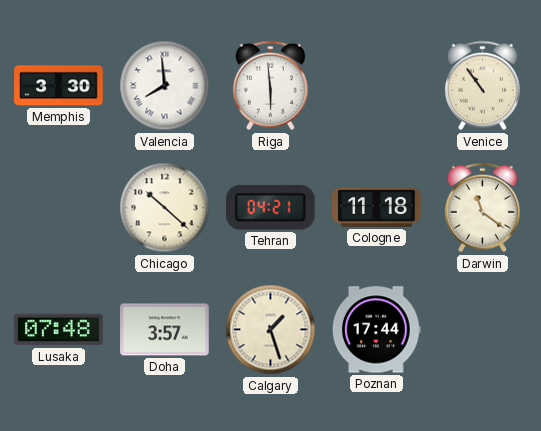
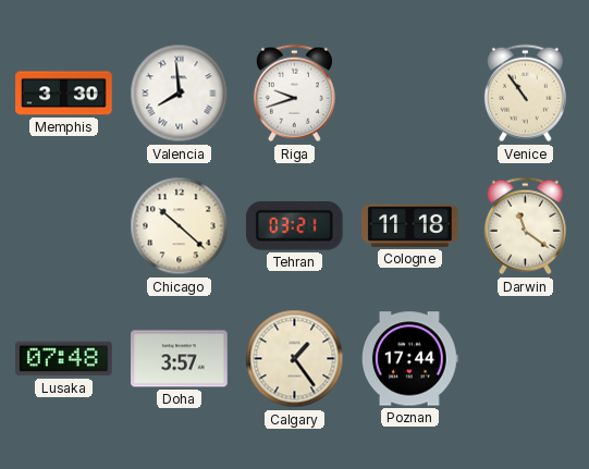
Riga: 5:59 -> 9:42
Tehran: 04:21 -> 03:21
Calgary: 1:27 -> 1:24
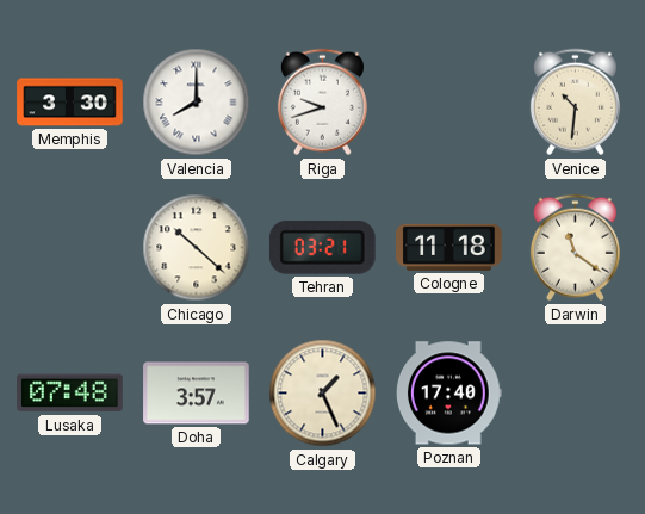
Valencia: 7:59 -> 8:00
Venice: 10:54 -> 10:31
Calgary: 1:24 -> 1:26
Poznan: 17:44 -> 17:40
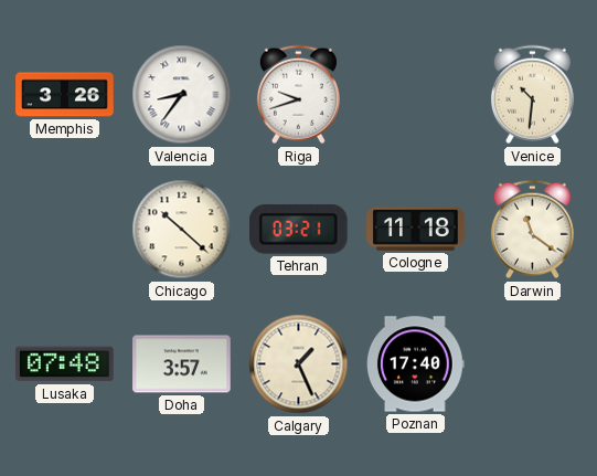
Memphis: 3:30 -> 3:26
Valencia: 8:00 -> 8:36
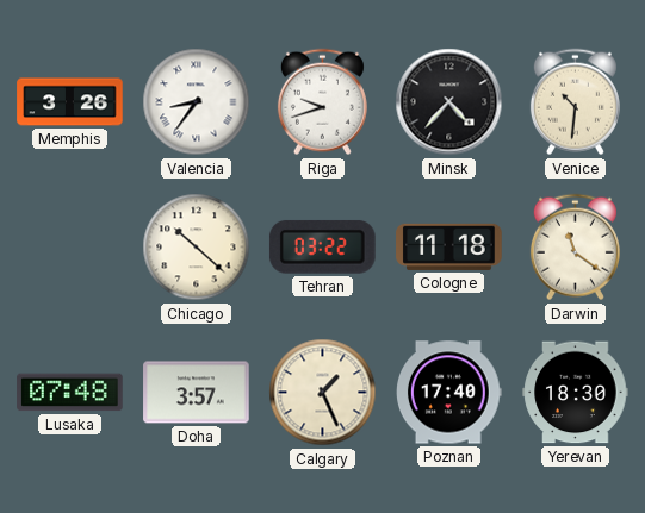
Minsk: none -> 4:37
Tehran: 03:21 -> 03:22
Yerevan: none -> 18:30
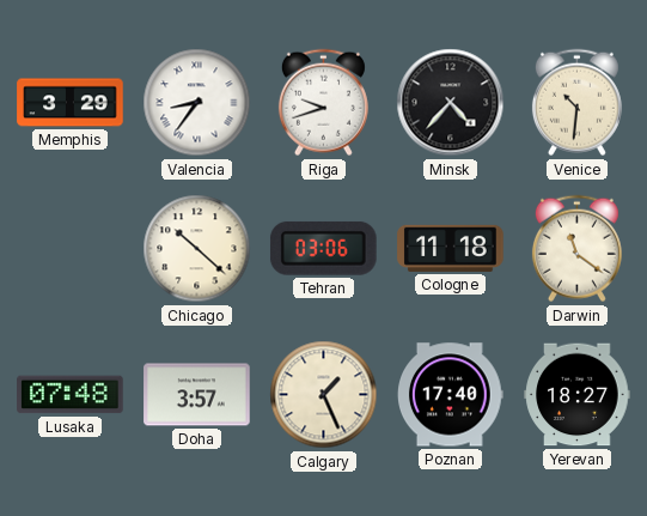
Memphis: 3:26 -> 3:29
Tehran: 03:22 -> 03:06
Yerevan: 18:30 -> 18:27
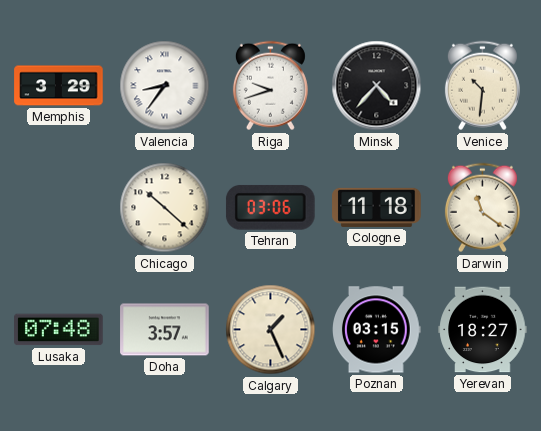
Poznan: 17:40 -> 03:15
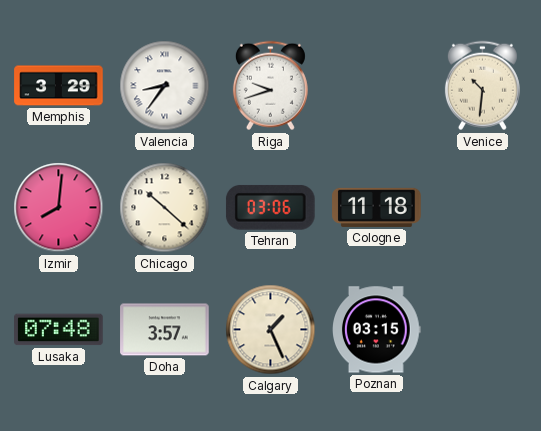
Minsk: 4:37 -> none
Izmir: none -> 8:01
Darwin: 11:21 -> none
Yerevan: 18:27 -> none
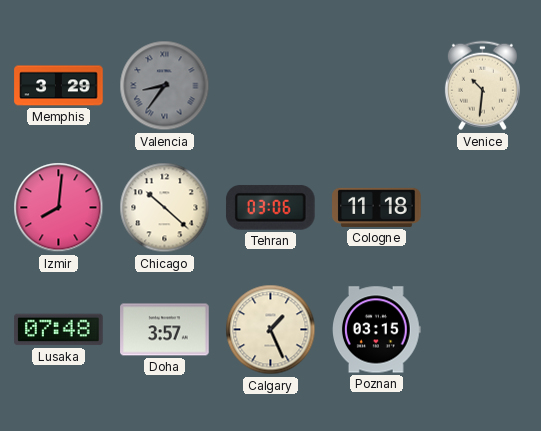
Valencia dial: white -> grey
Riga: 9:42 -> none
